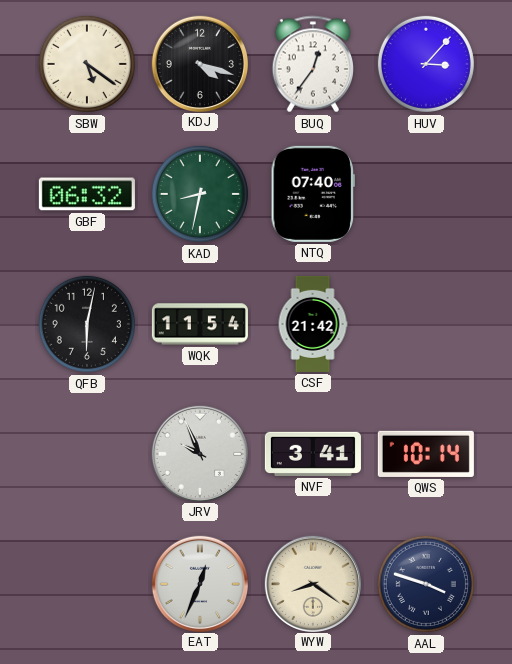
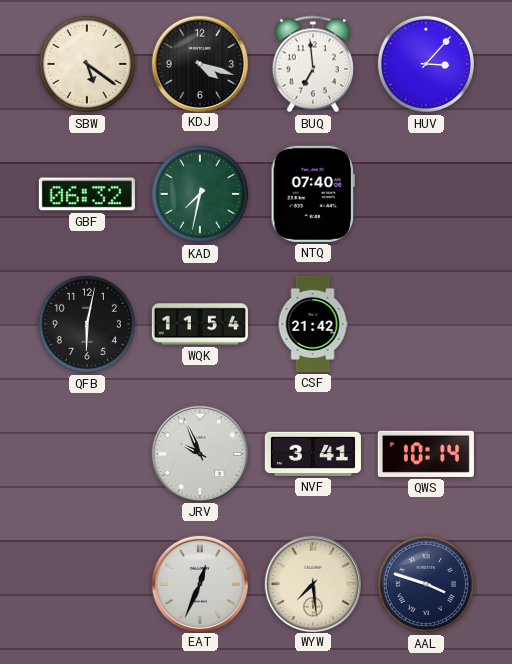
BUQ: 12:36 -> 6:59
KAD: 8:32 -> 7:32
WYW: 8:21 -> 7:29
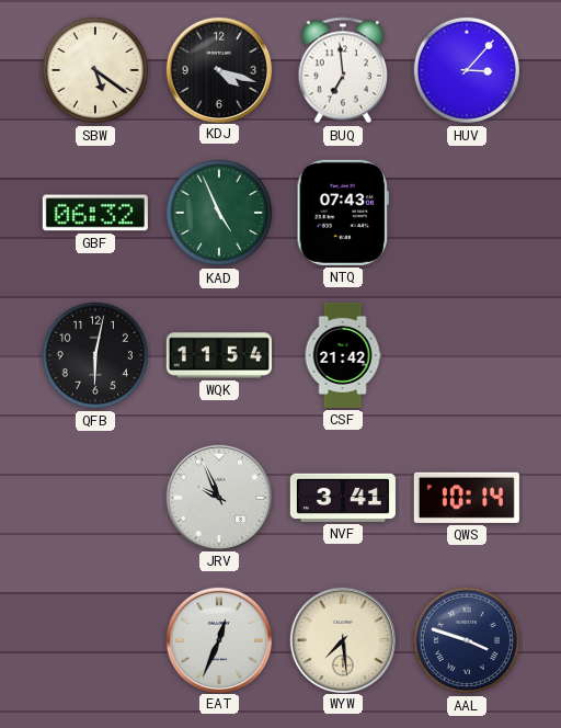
KAD: 7:32 -> 4:56
NTQ: 07:40 -> 07:43
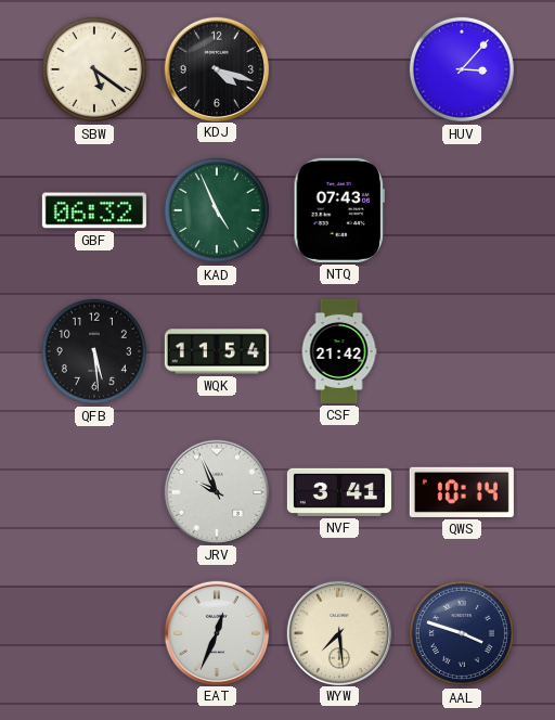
BUQ: 6:59 -> none
QFB: 6:02 -> 5:29
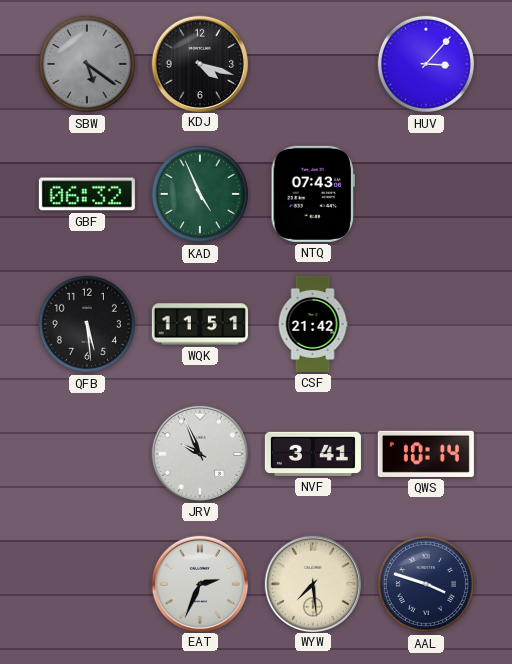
SBW dial: cream -> grey
WQK: 11:54 -> 11:51
EAT: 12:34 -> 2:34
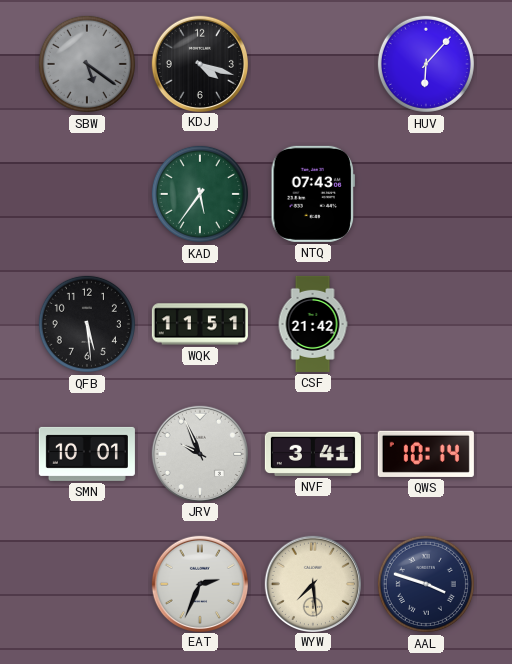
HUV: 3:07 -> 6:07
GBF: 06:32 -> none
KAD: 4:56 -> 5:36
SMN: none -> 10:01
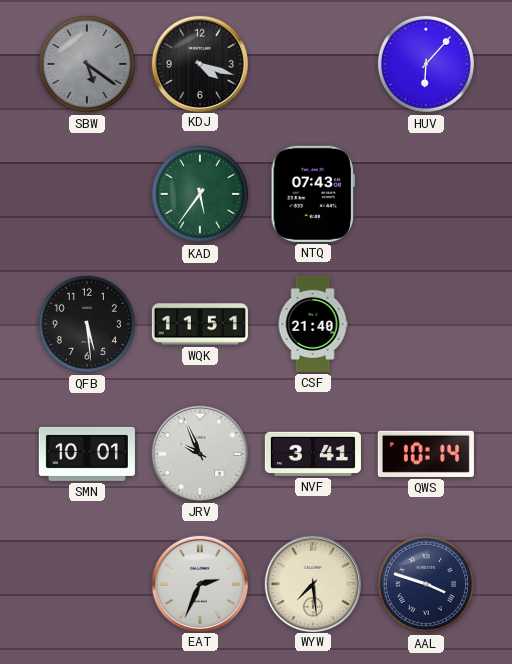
CSF: 21:42 -> 21:40
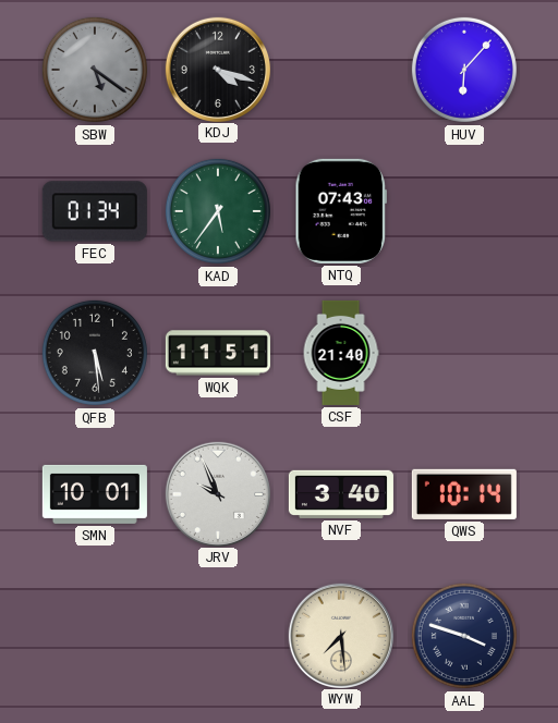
FEC: none -> 01:34
NVF: 3:41 -> 3:40
EAT: 2:34 -> none
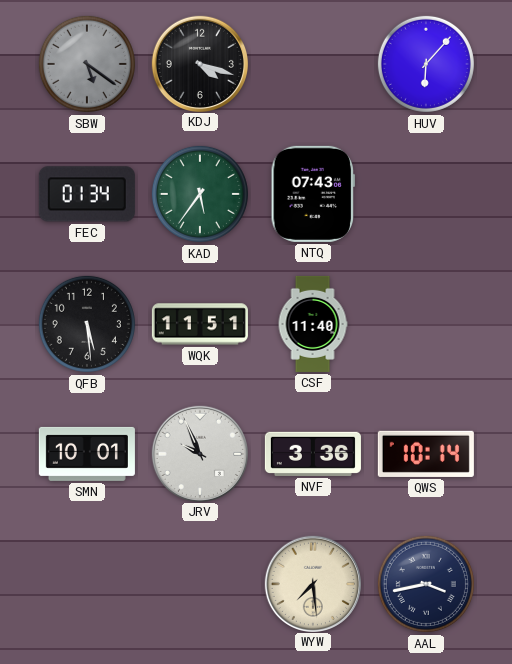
CSF: 21:40 -> 11:40
NVF: 3:40 -> 3:36
AAL: 3:48 -> 3:43
